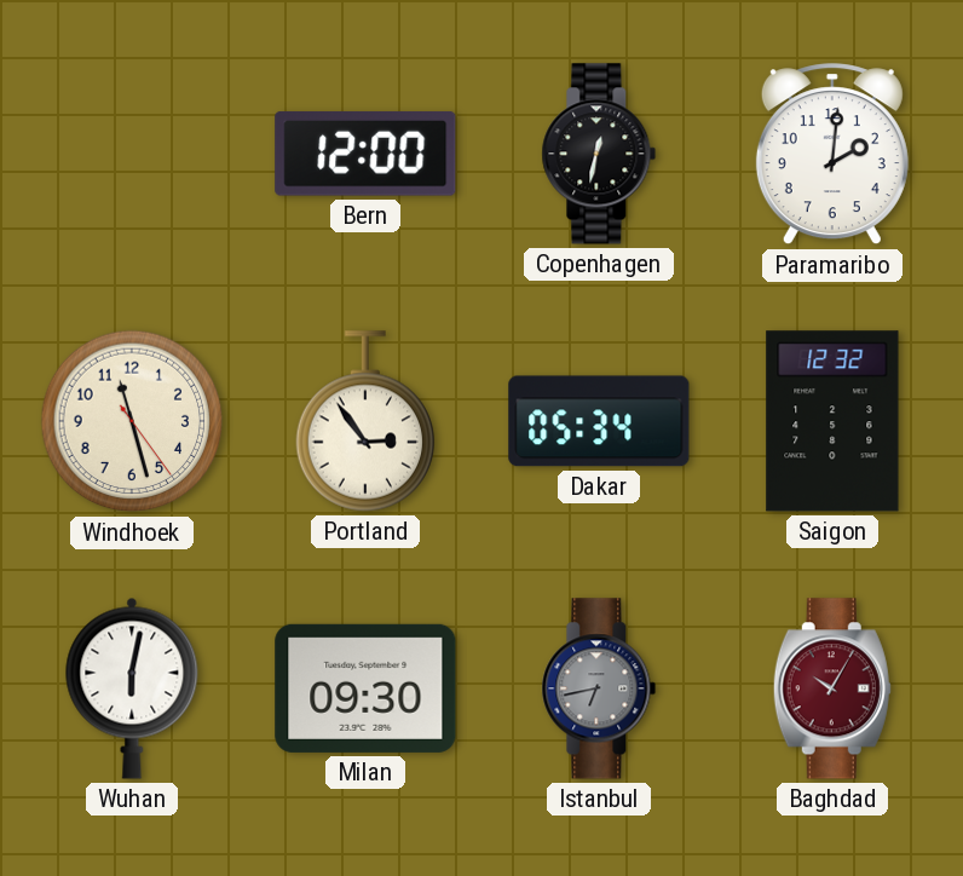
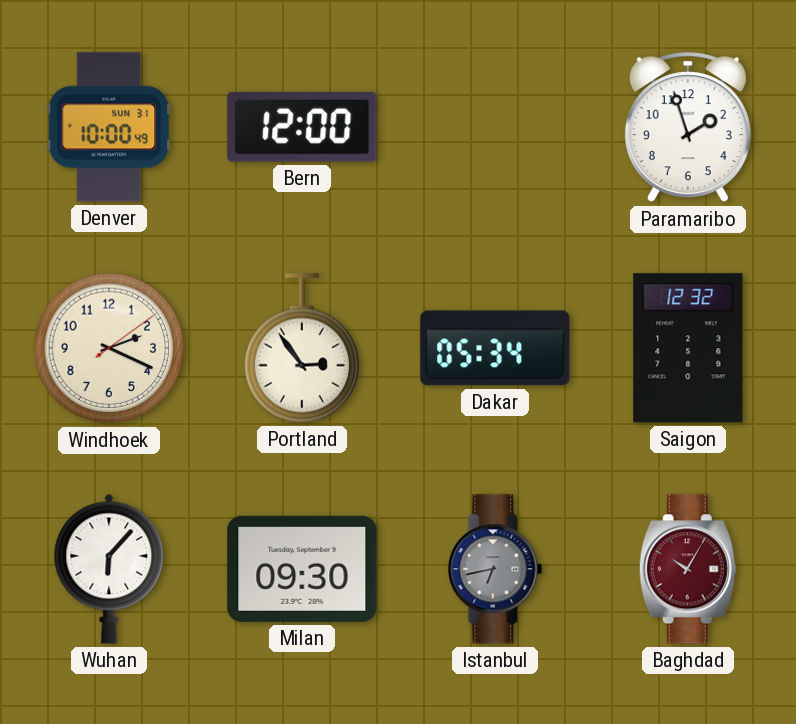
Denver: none -> 10:00
Copenhagen: 12:32 -> none
Paramaribo: 2:01 -> 1:57
Windhoek: 11:27 -> 2:19
Wuhan: 6:02 -> 6:07
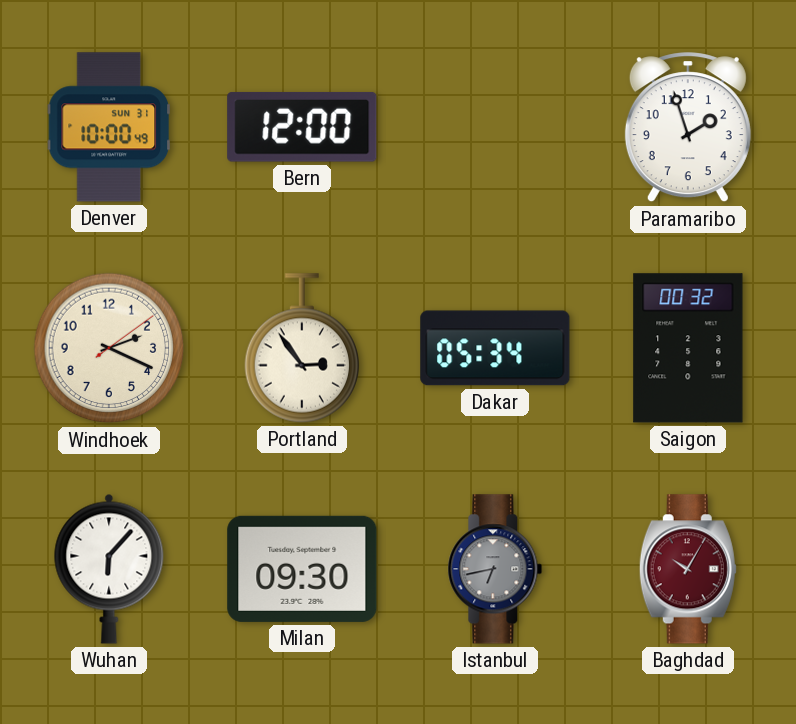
Saigon: 12:32 -> 00:32
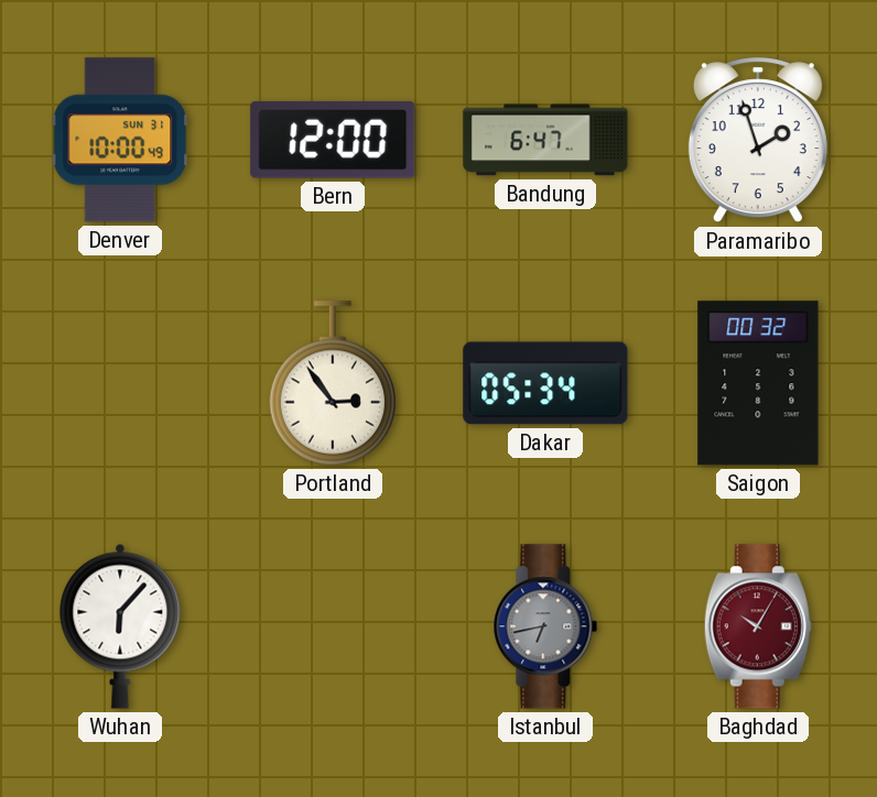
Bandung: none -> 6:47
Windhoek: 2:19 -> none
Milan: 09:30 -> none
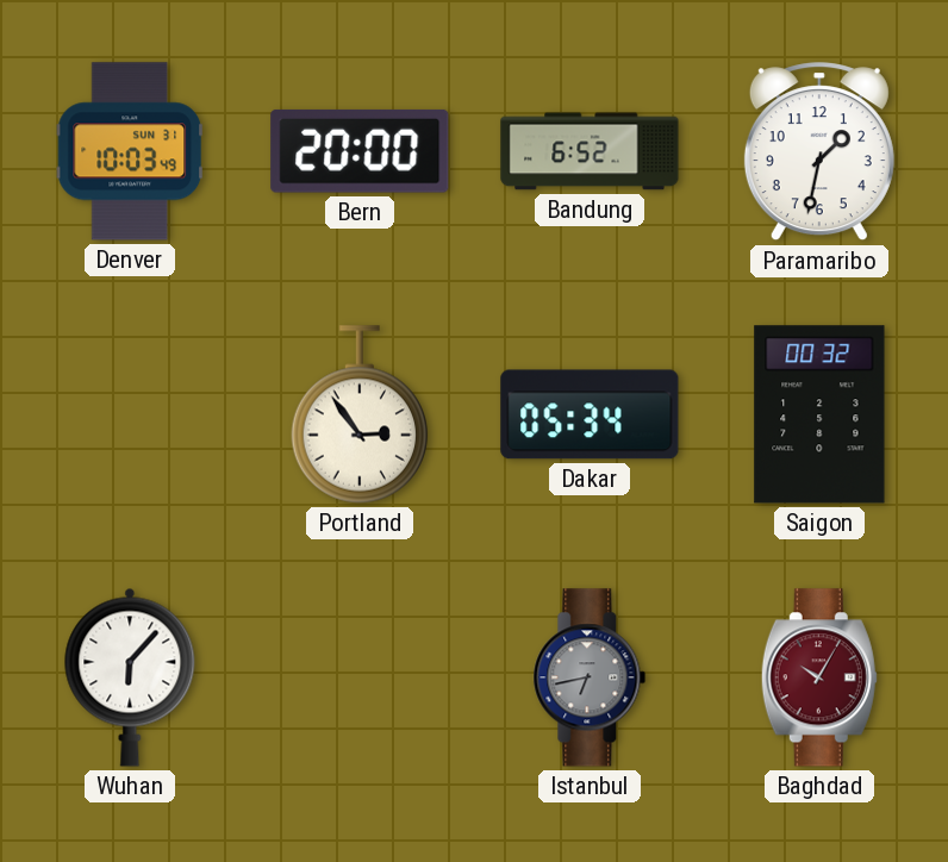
Denver: 10:00 -> 10:03
Bern: 12:00 -> 20:00
Bandung: 6:47 -> 6:52
Paramaribo: 1:57 -> 1:32
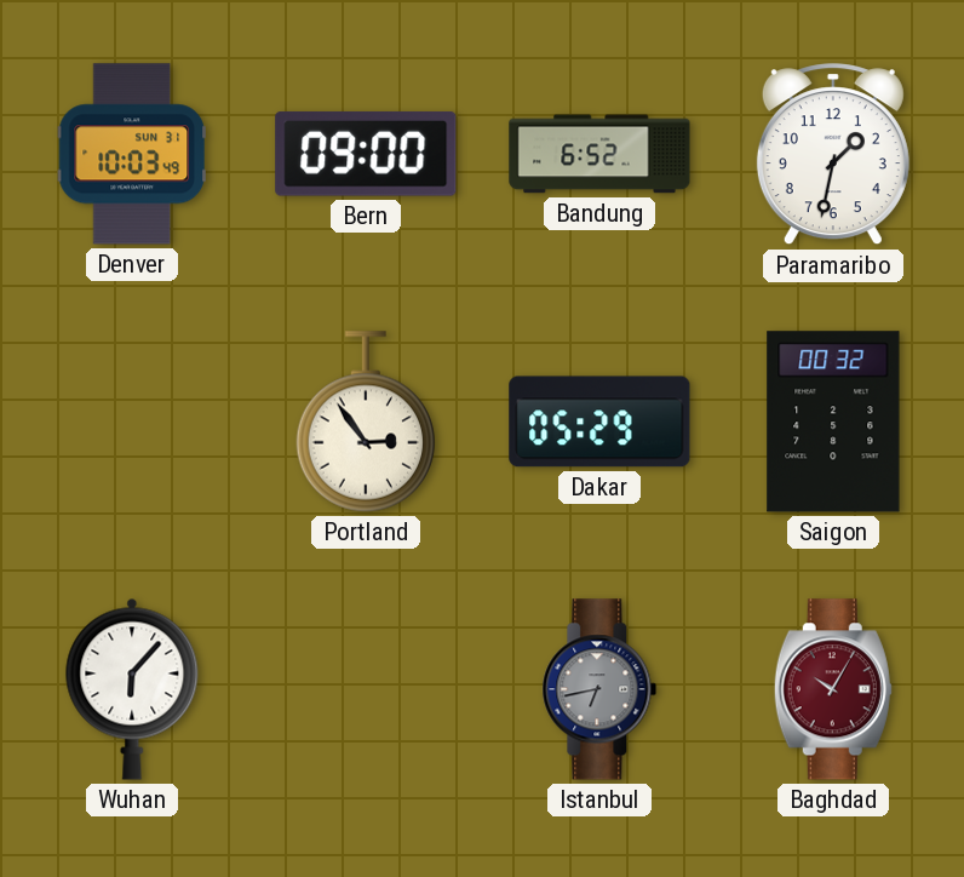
Bern: 20:00 -> 09:00
Dakar: 05:34 -> 05:29
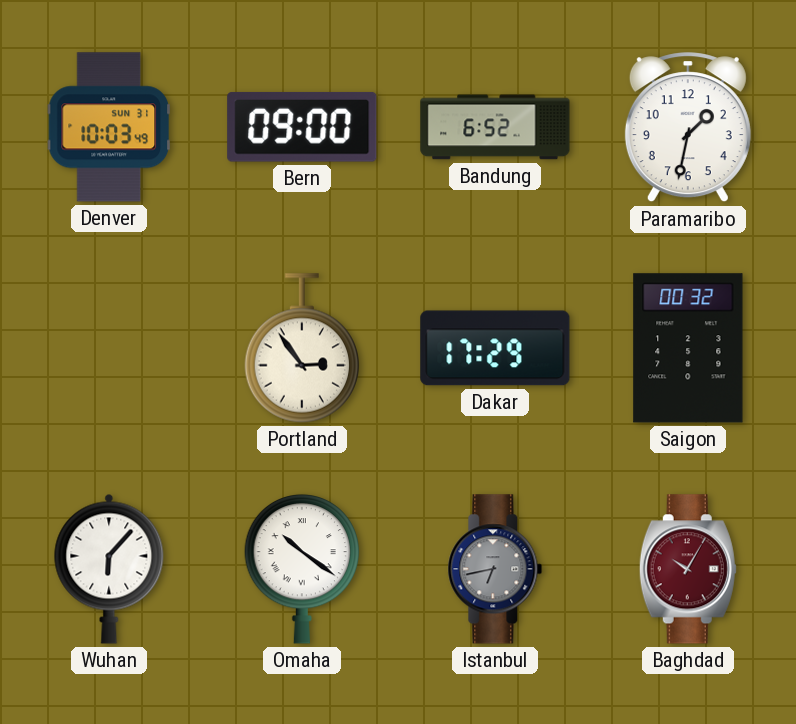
Dakar: 05:29 -> 17:29
Omaha: none -> 10:21
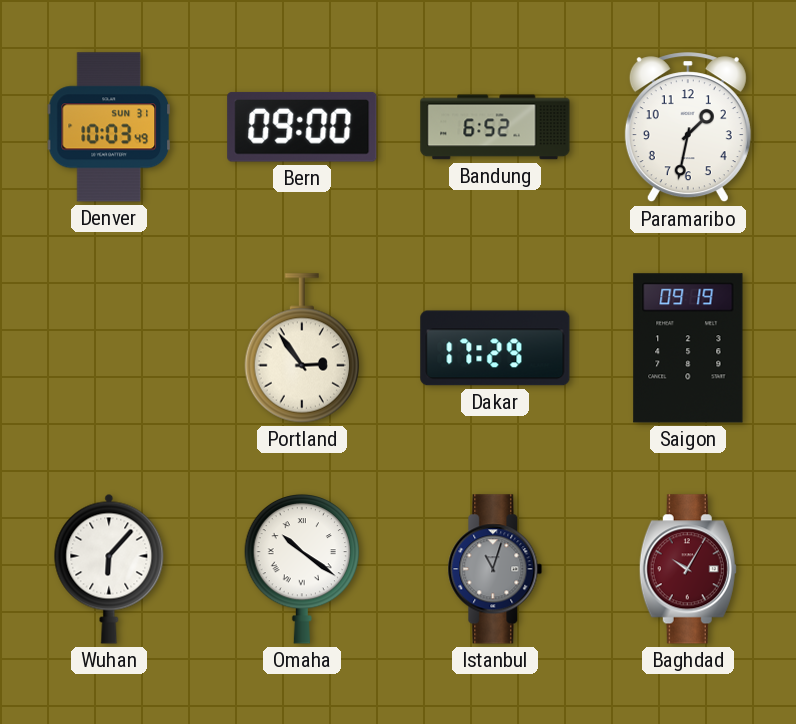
Saigon: 00:32 -> 09:19
Istanbul: 6:43 -> 11:03
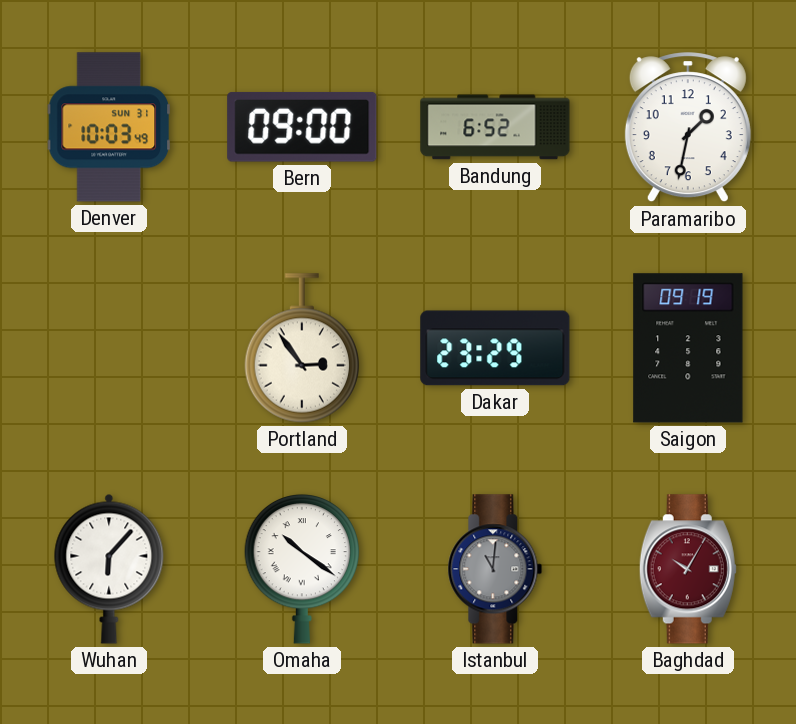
Dakar: 17:29 -> 23:29
Istanbul: 11:03 -> 11:01
